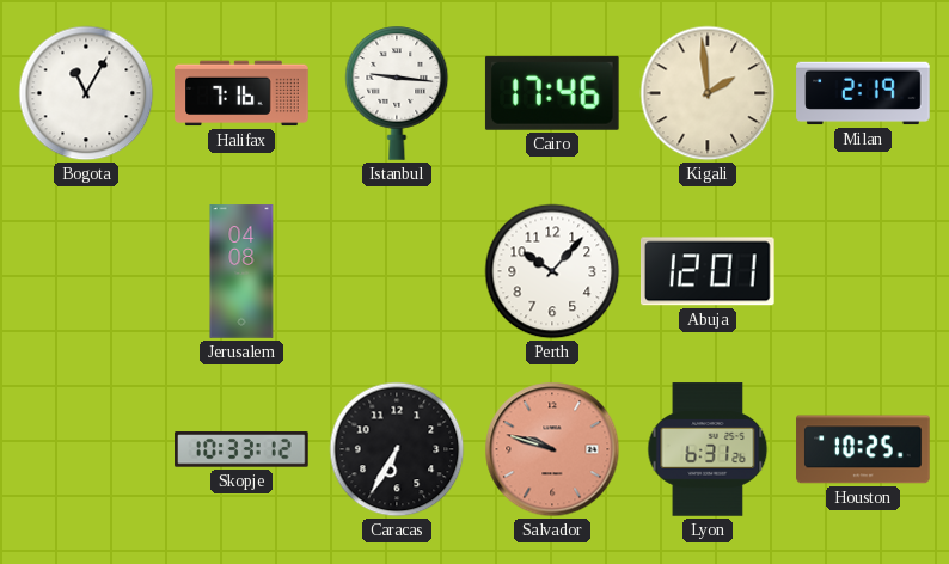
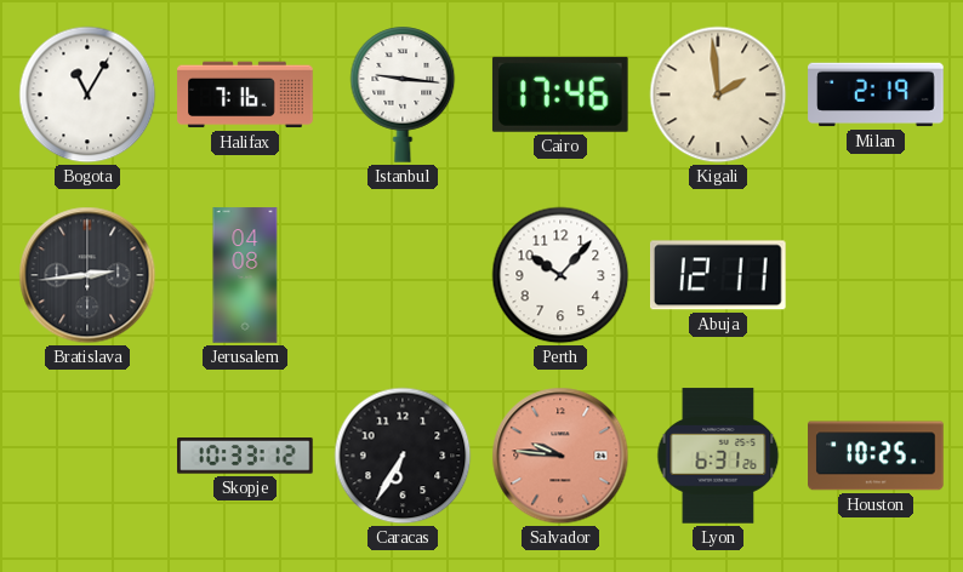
Bratislava: none -> 2:44
Abuja: 12:01 -> 12:11
Salvador: 9:48 -> 9:46
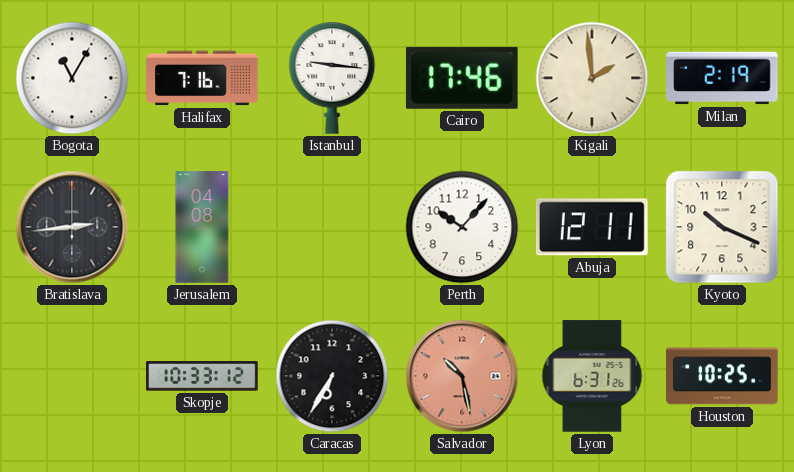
Kyoto: none -> 10:19
Salvador: 9:46 -> 10:28
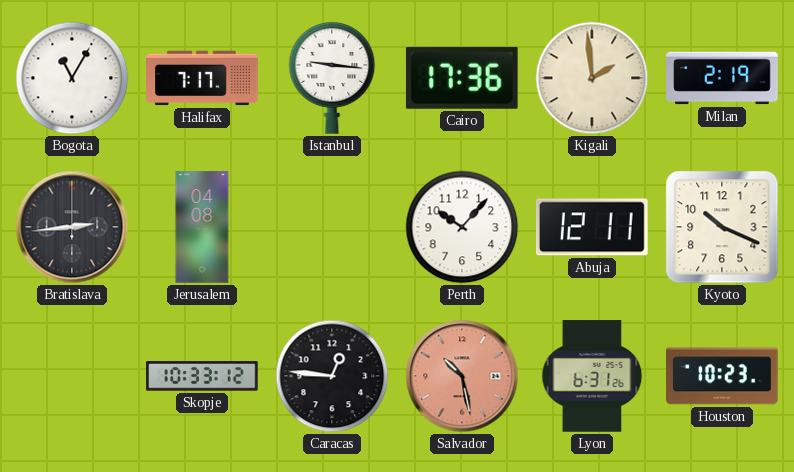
Halifax: 7:16 -> 7:17
Cairo: 17:46 -> 17:36
Caracas: 6:35 -> 12:46
Houston: 10:25 -> 10:23
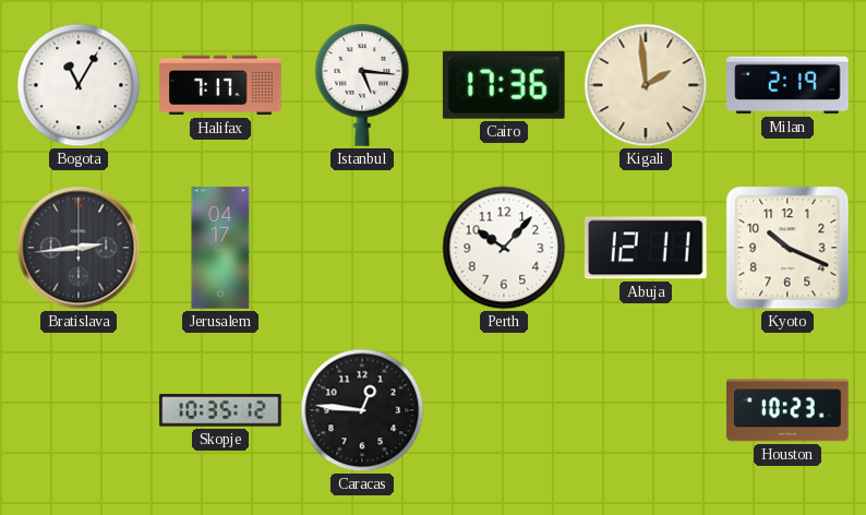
Istanbul: 9:16 -> 5:16
Jerusalem: 04:08 -> 04:17
Skopje: 10:33 -> 10:35
Salvador: 10:28 -> none
Lyon: 6:31 -> none
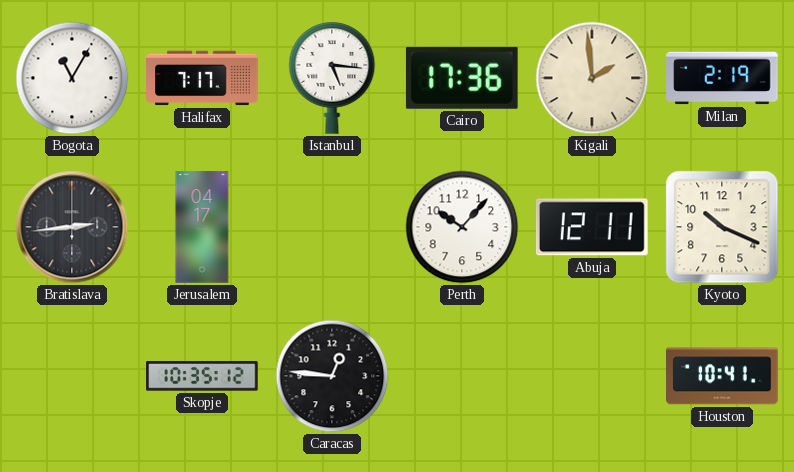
Houston: 10:23 -> 10:41
